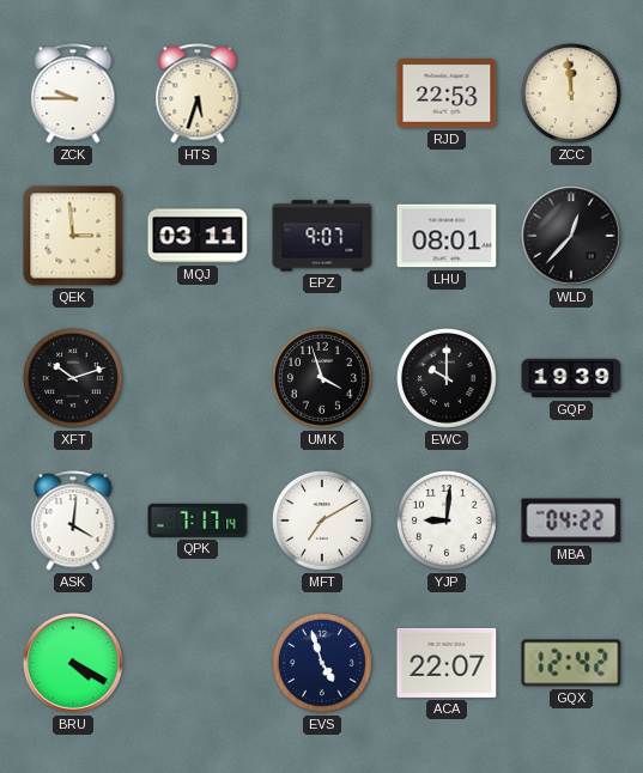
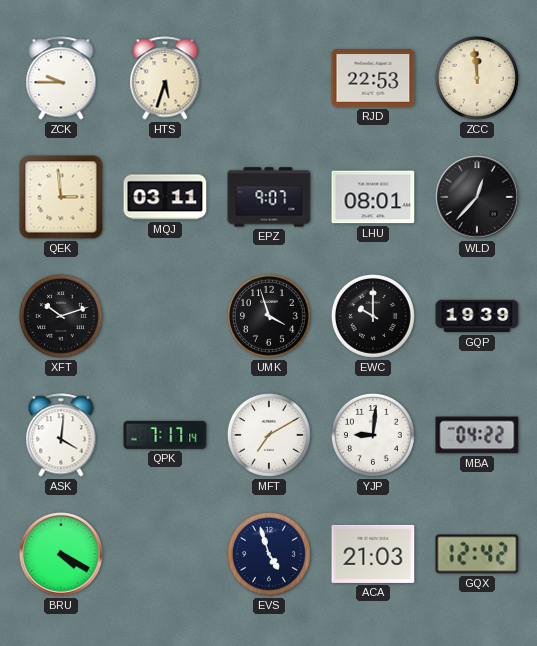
ACA: 22:07 -> 21:03
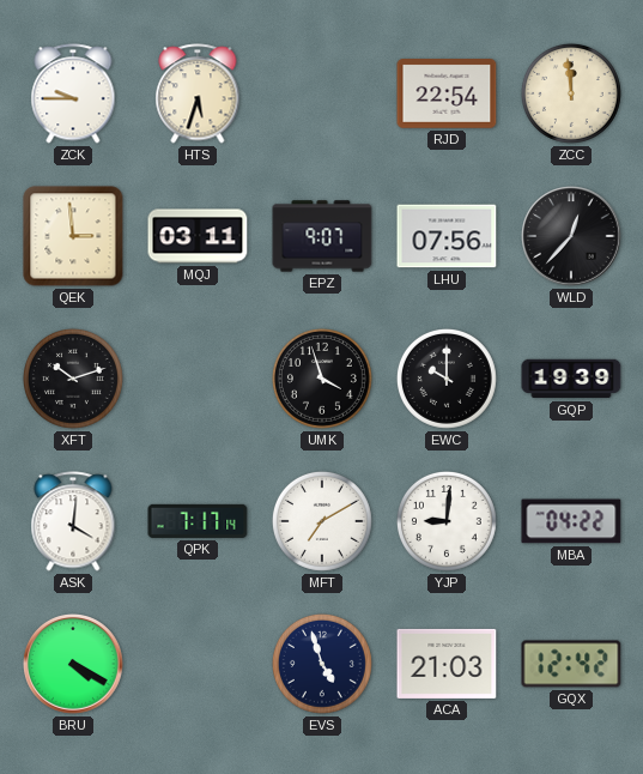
RJD: 22:53 -> 22:54
LHU: 08:01 -> 07:56
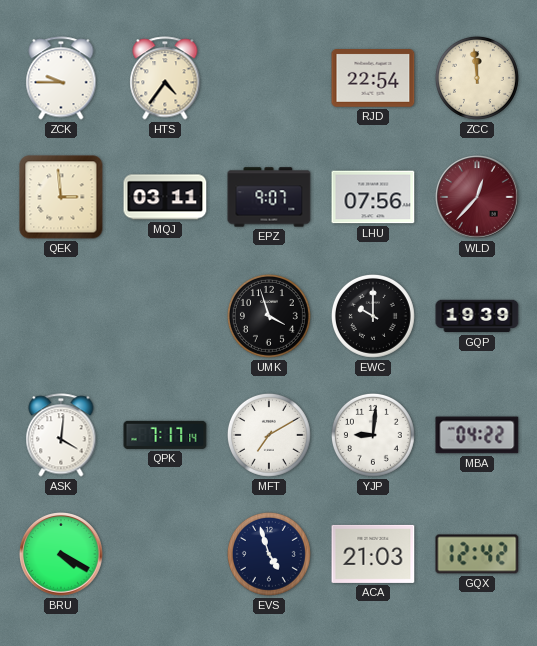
HTS: 5:33 -> 4:36
WLD dial: black -> burgundy
XFT: 10:12 -> none
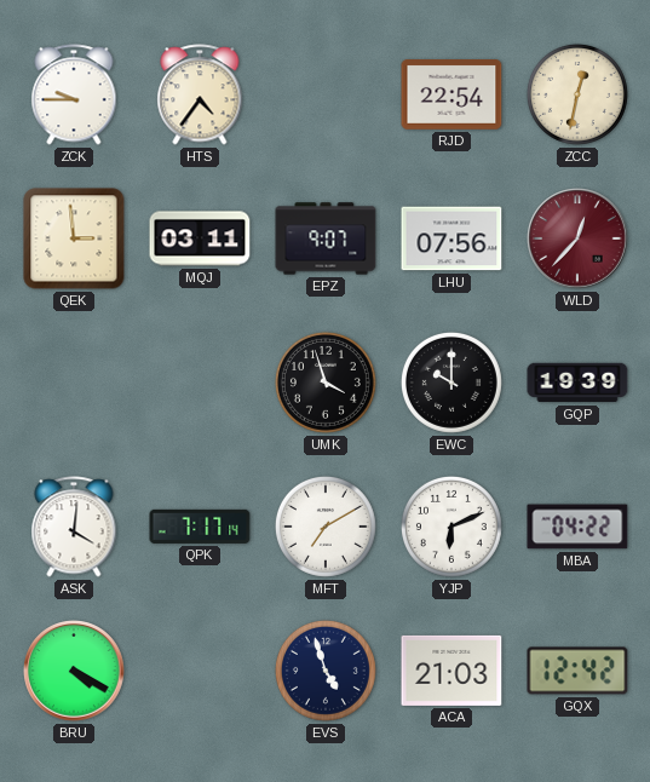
ZCC: 11:59 -> 12:32
YJP: 9:01 -> 6:11
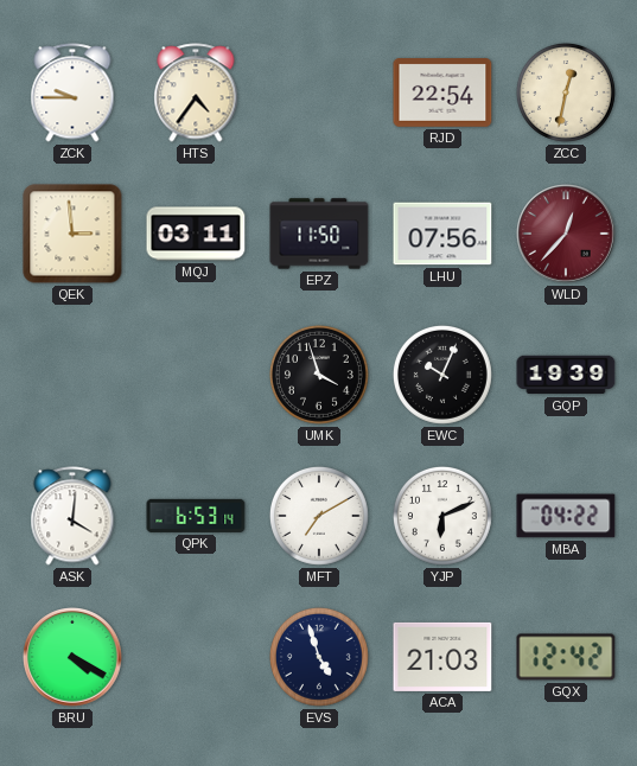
EPZ: 9:07 -> 11:50
EWC: 10:00 -> 10:04
QPK: 7:17 -> 6:53
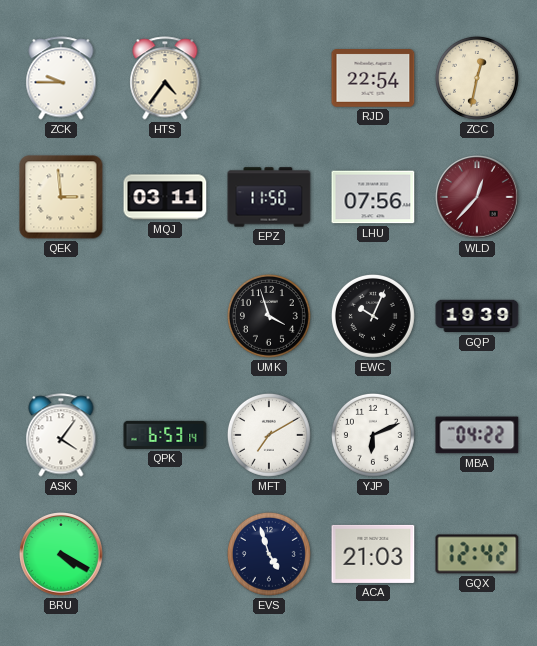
ASK: 4:01 -> 4:06
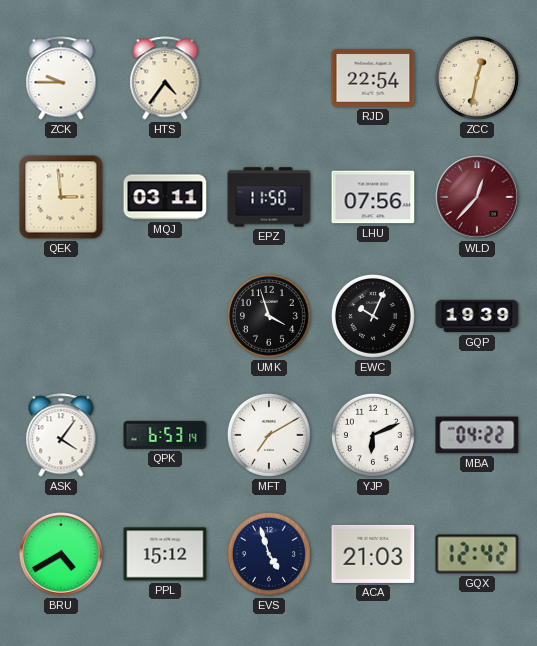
BRU: 4:20 -> 4:40
PPL: none -> 15:12
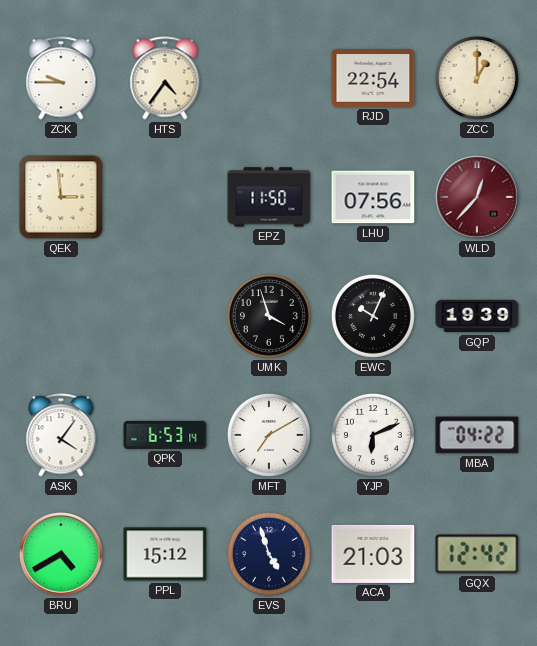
ZCC: 12:32 -> 1:00
MQJ: 03:11 -> none
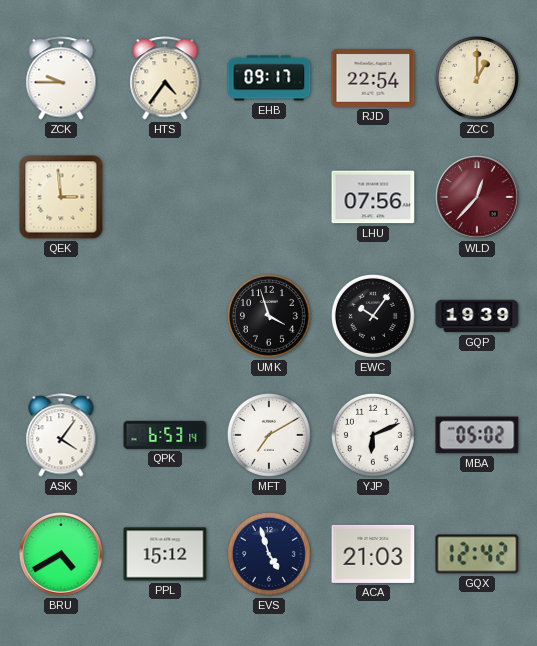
EHB: none -> 09:17
EPZ: 11:50 -> none
EWC: 10:04 -> 10:06
MBA: 04:22 -> 05:02
